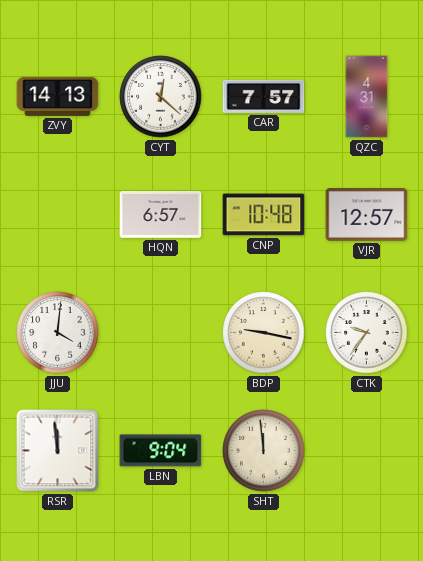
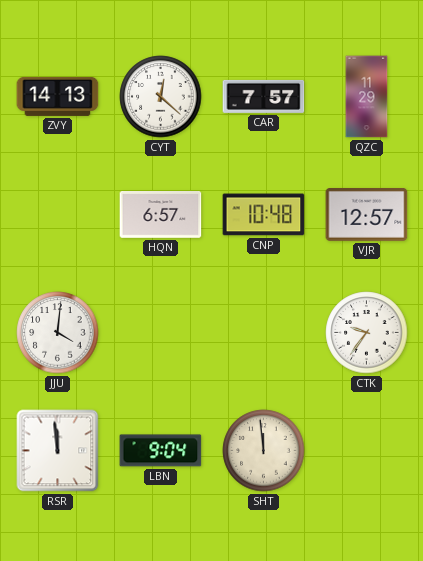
QZC: 4:31 -> 11:29
BDP: 9:17 -> none
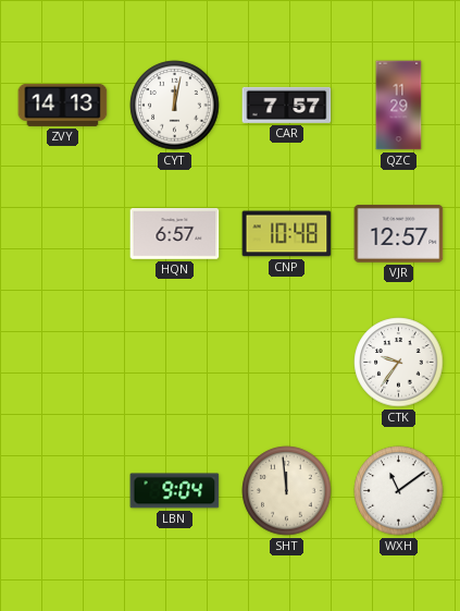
CYT: 12:22 -> 12:02
JJU: 4:01 -> none
RSR: 11:59 -> none
WXH: none -> 11:09
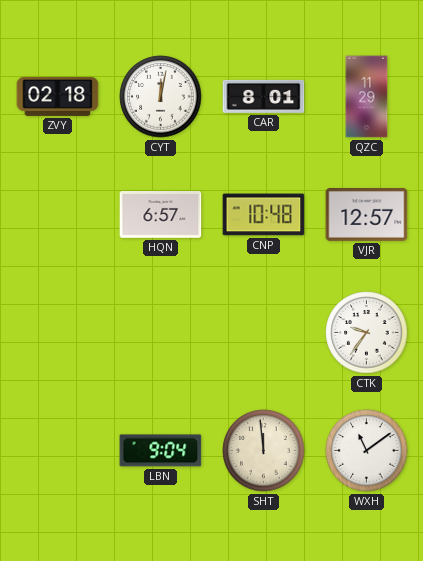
ZVY: 14:13 -> 02:18
CAR: 7:57 -> 8:01
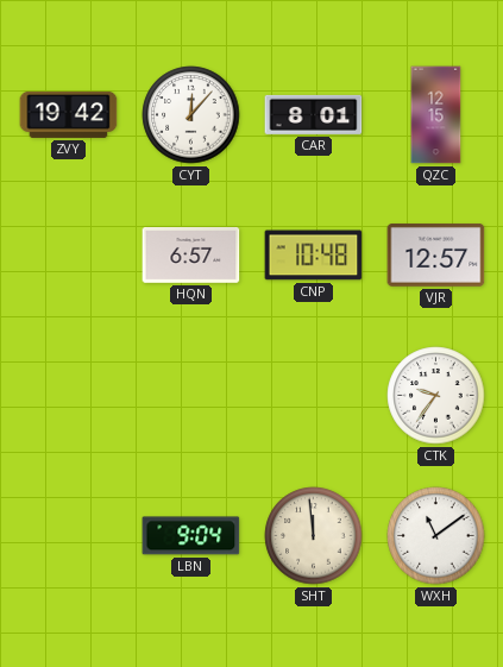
ZVY: 02:18 -> 19:42
CYT: 12:02 -> 12:07
QZC: 11:29 -> 12:15
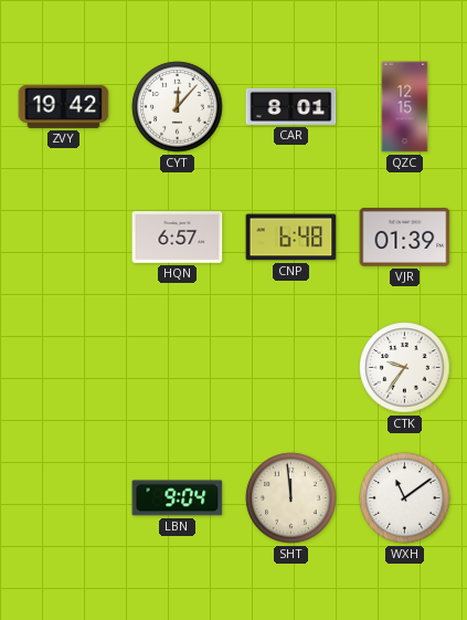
CNP: 10:48 -> 6:48
VJR: 12:57 -> 01:39
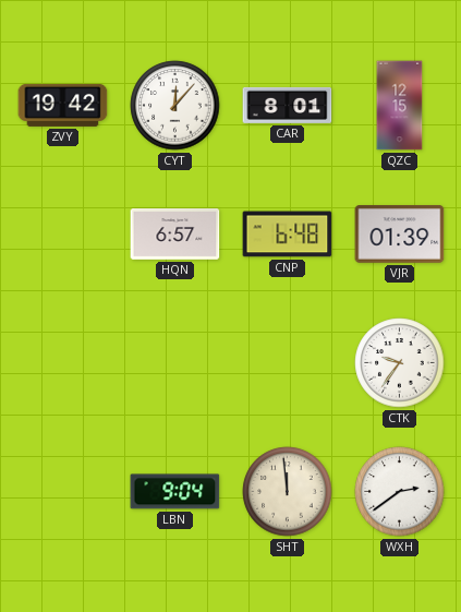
WXH: 11:09 -> 2:39
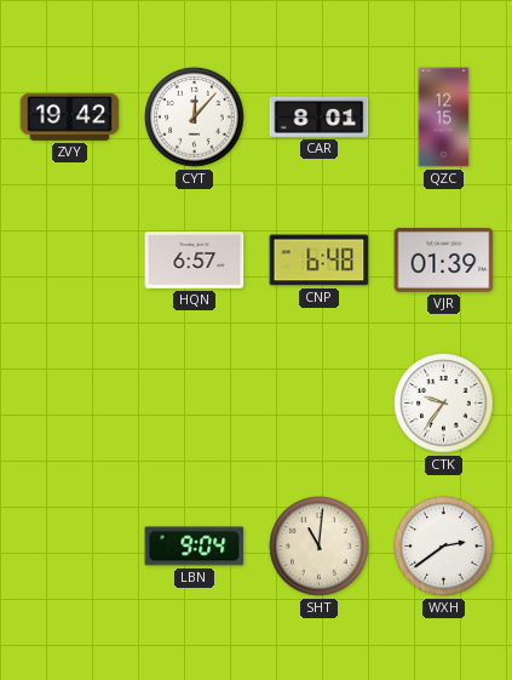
SHT: 11:59 -> 11:01
